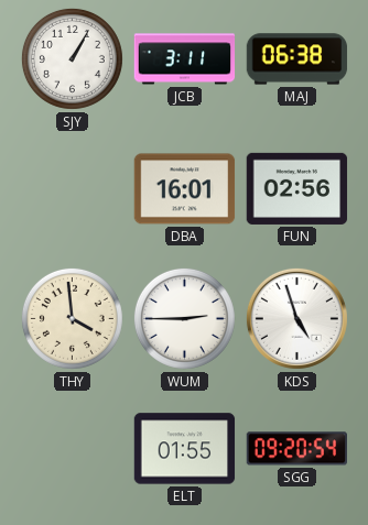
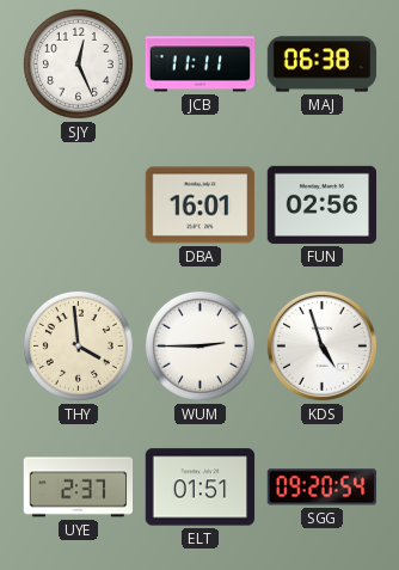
SJY: 1:05 -> 12:26
JCB: 3:11 -> 11:11
UYE: none -> 2:37
ELT: 01:55 -> 01:51
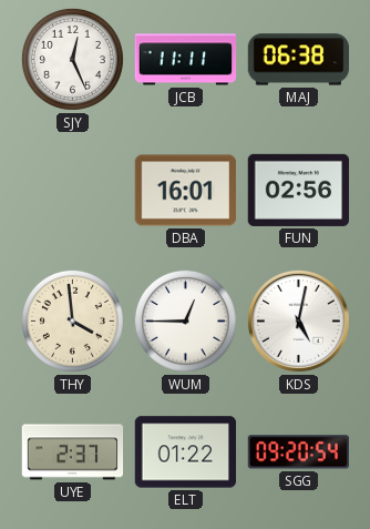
WUM: 2:45 -> 12:45
KDS: 4:57 -> 5:02
ELT: 01:51 -> 01:22
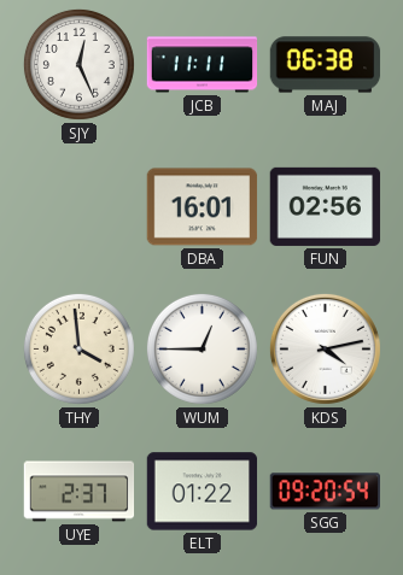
KDS: 5:02 -> 4:13
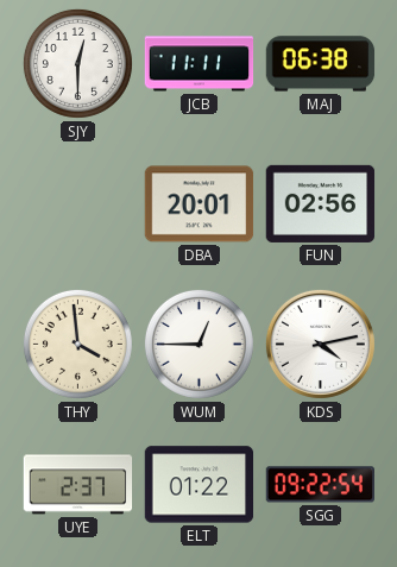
SJY: 12:26 -> 12:30
DBA: 16:01 -> 20:01
SGG: 09:20 -> 09:22
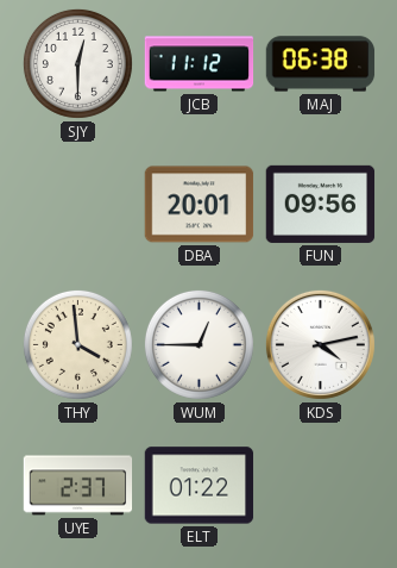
JCB: 11:11 -> 11:12
FUN: 02:56 -> 09:56
SGG: 09:22 -> none
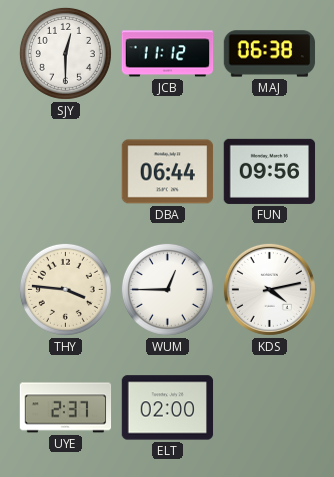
DBA: 20:01 -> 06:44
THY: 3:59 -> 3:46
ELT: 01:22 -> 02:00
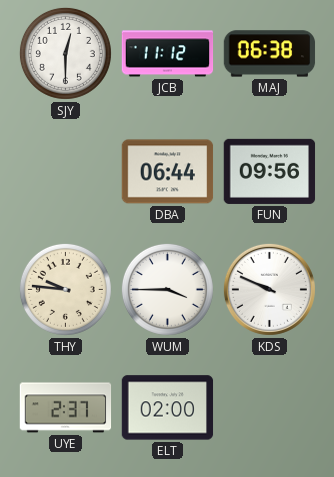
THY: 3:46 -> 9:46
WUM: 12:45 -> 3:45
KDS: 4:13 -> 9:49
